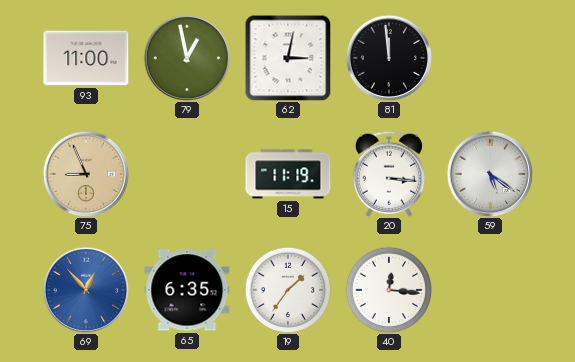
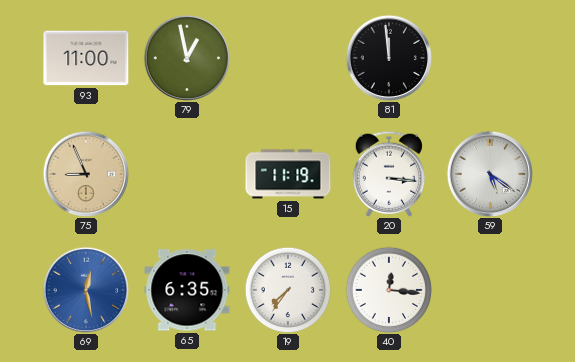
62: 3:02 -> none
69: 12:53 -> 12:28
19: 1:36 -> 7:36
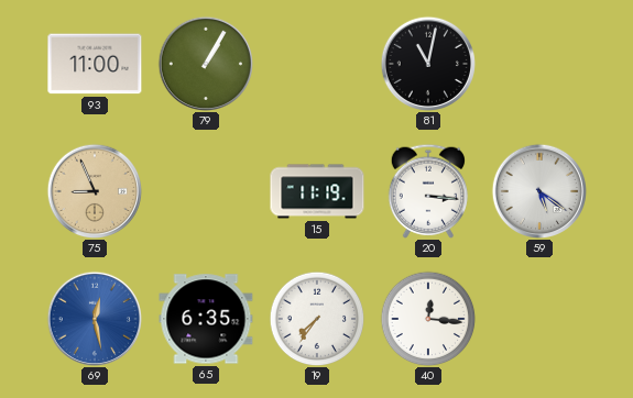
79: 12:58 -> 1:05
81: 11:59 -> 11:02
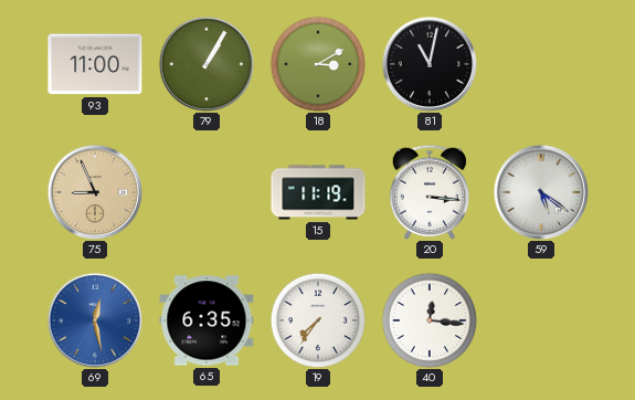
18: none -> 3:10
